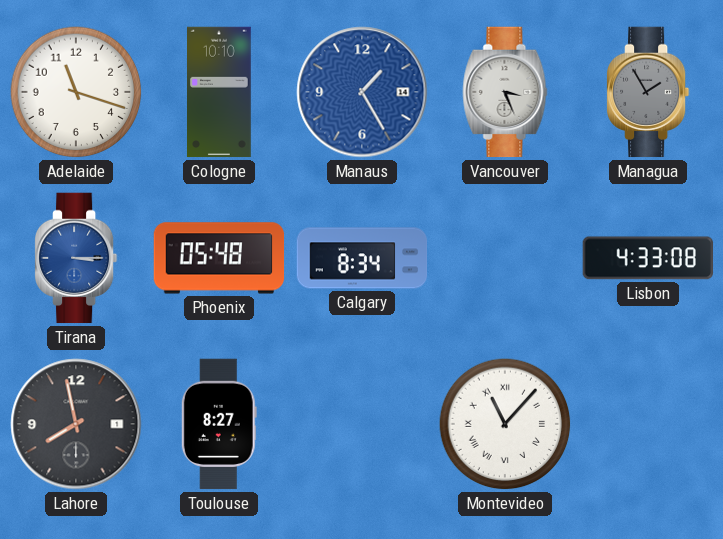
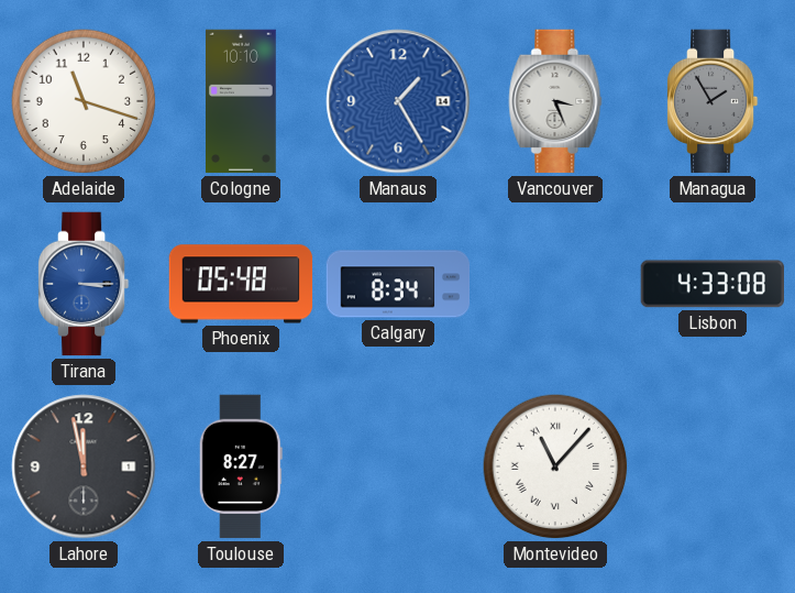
Lahore: 7:58 -> 11:58
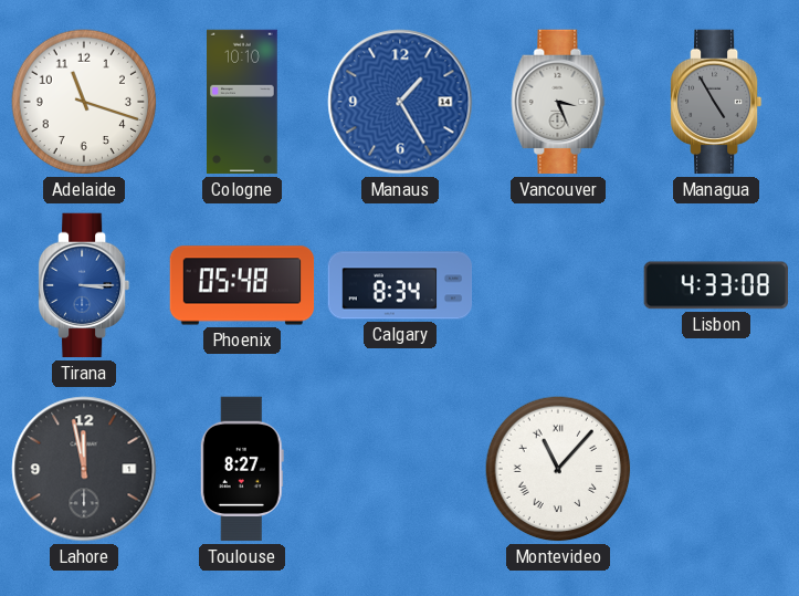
Managua: 1:55 -> 4:55
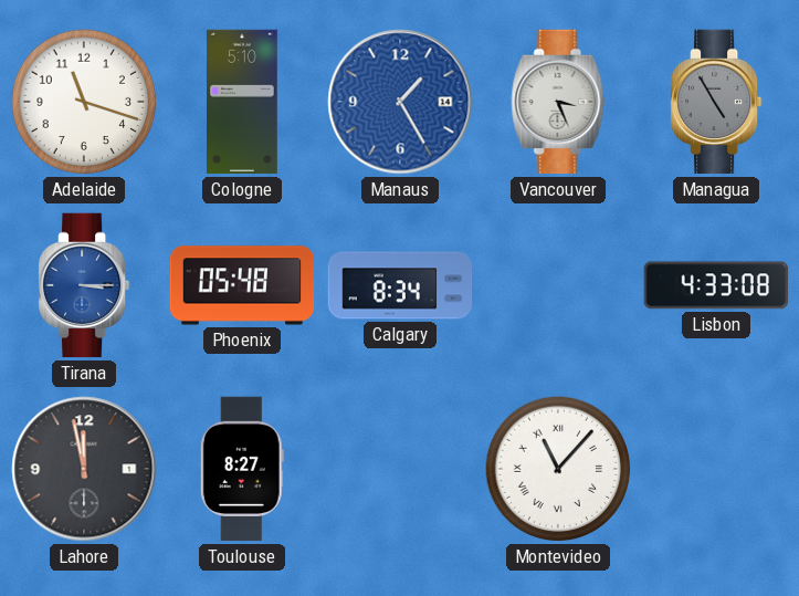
Cologne: 10:10 -> 5:10
